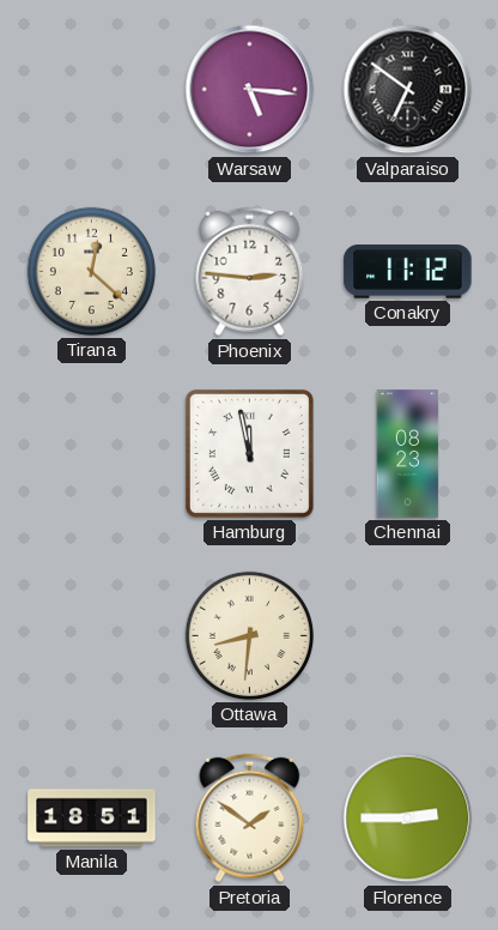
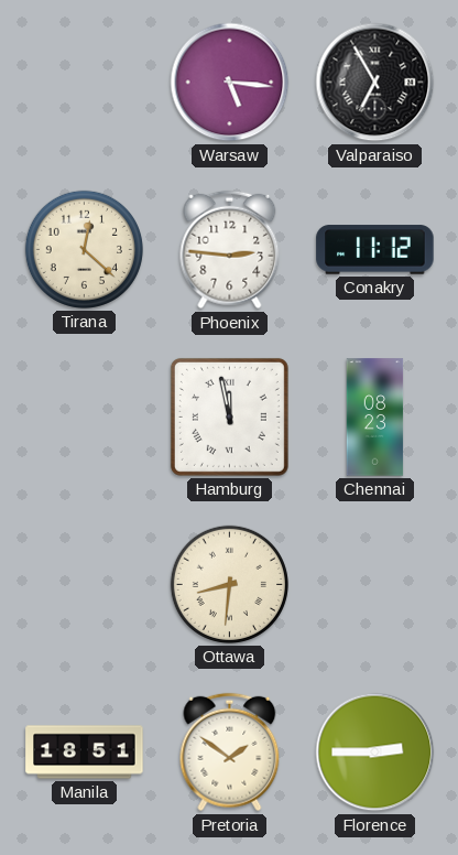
Valparaiso: 6:51 -> 6:55
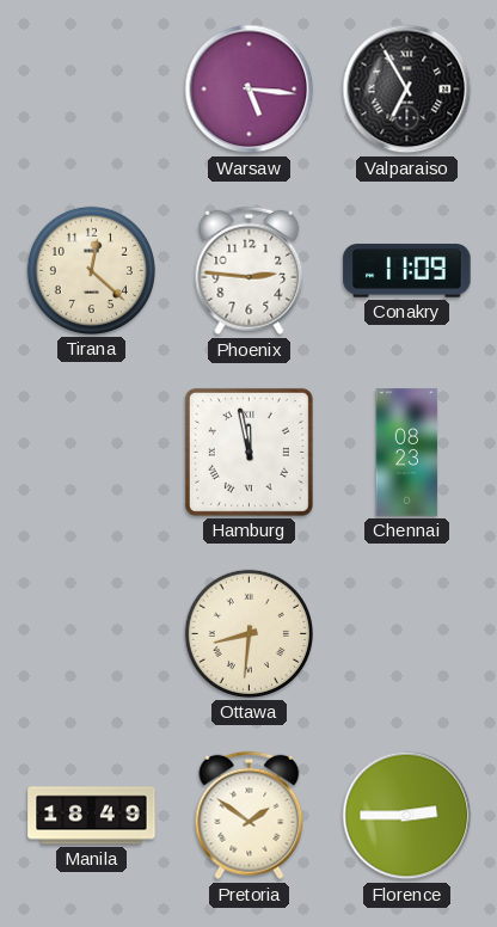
Conakry: 11:12 -> 11:09
Manila: 18:51 -> 18:49
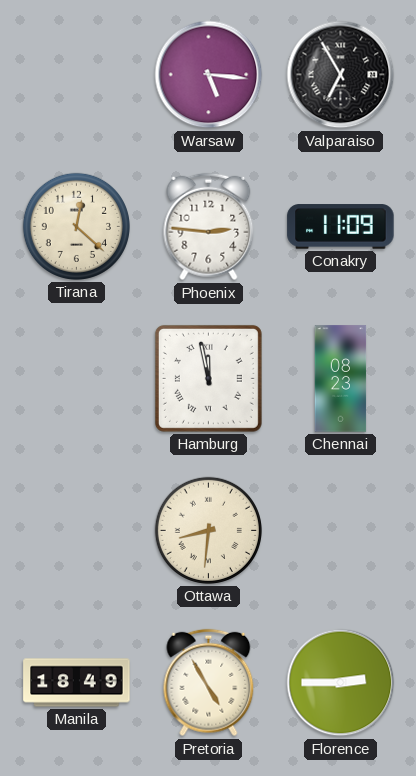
Pretoria: 1:51 -> 4:55
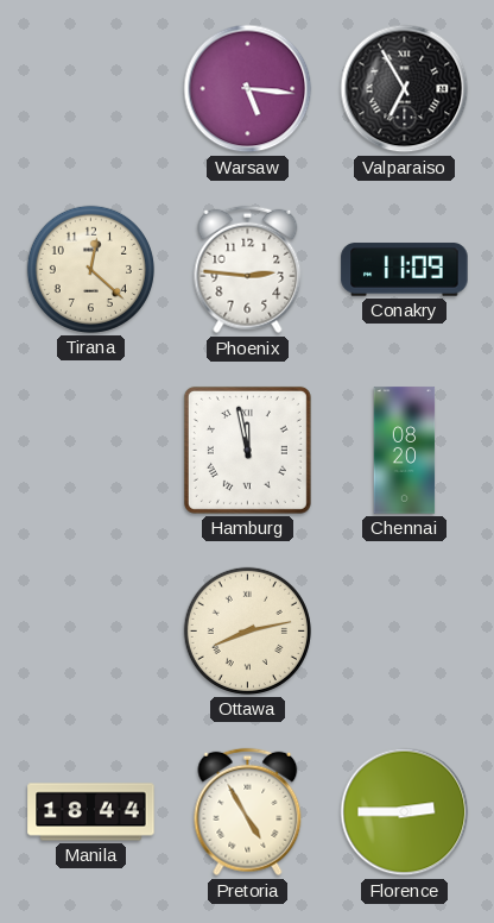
Chennai: 08:23 -> 08:20
Ottawa: 8:31 -> 8:13
Manila: 18:49 -> 18:44
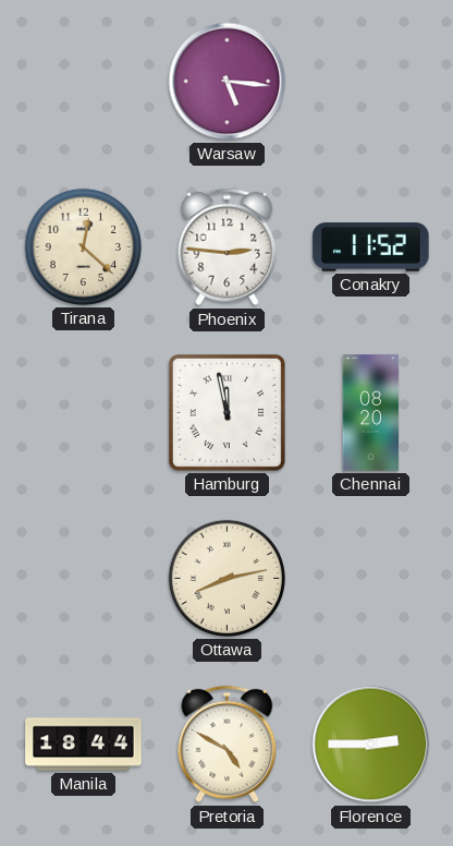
Valparaiso: 6:55 -> none
Conakry: 11:09 -> 11:52
Pretoria: 4:55 -> 4:50
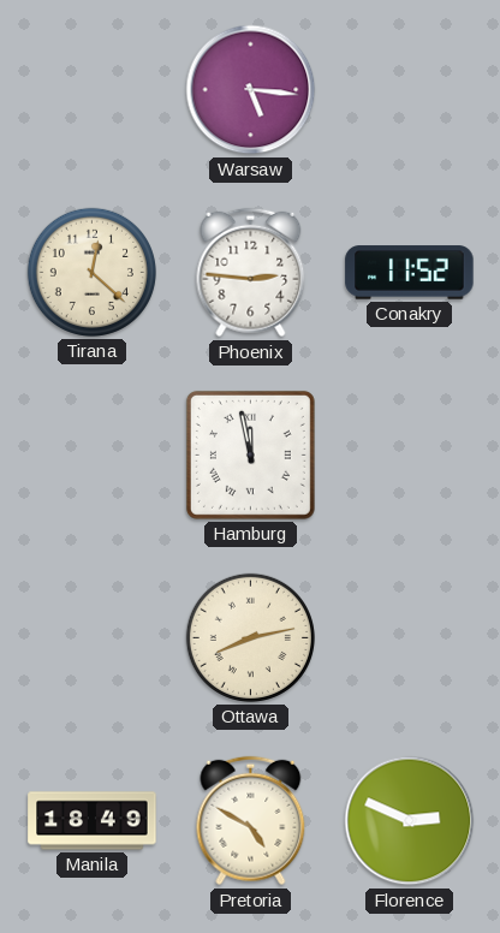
Chennai: 08:20 -> none
Manila: 18:44 -> 18:49
Florence: 2:45 -> 2:49
